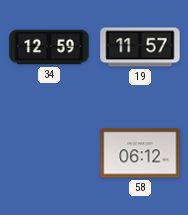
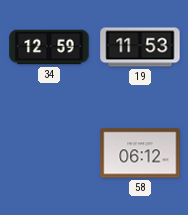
19: 11:57 -> 11:53
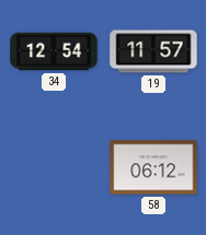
34: 12:59 -> 12:54
19: 11:53 -> 11:57
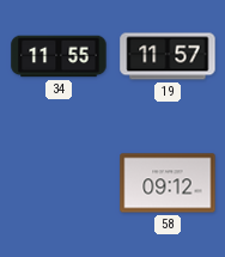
34: 12:54 -> 11:55
58: 06:12 -> 09:12
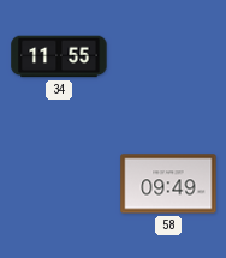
19: 11:57 -> none
58: 09:12 -> 09:49
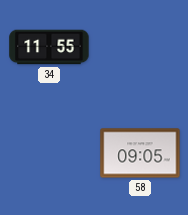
58: 09:49 -> 09:05
